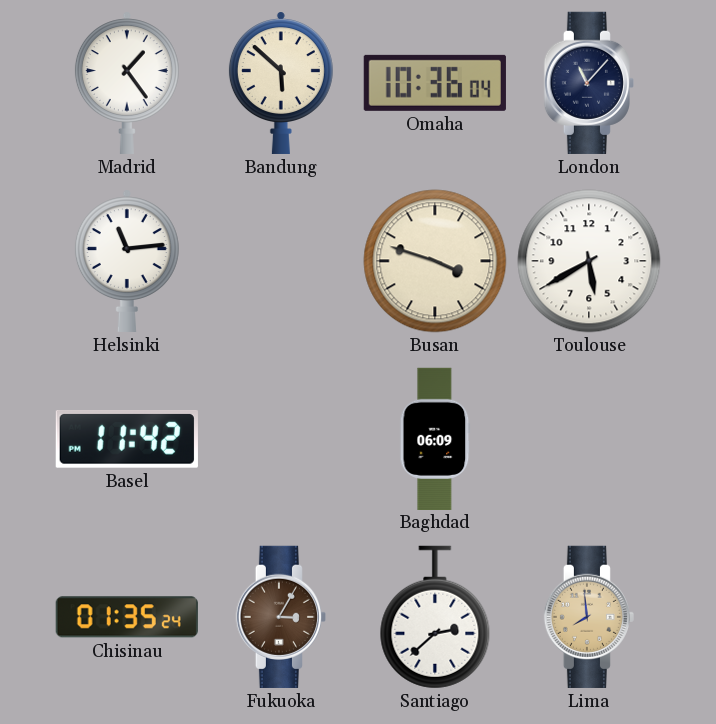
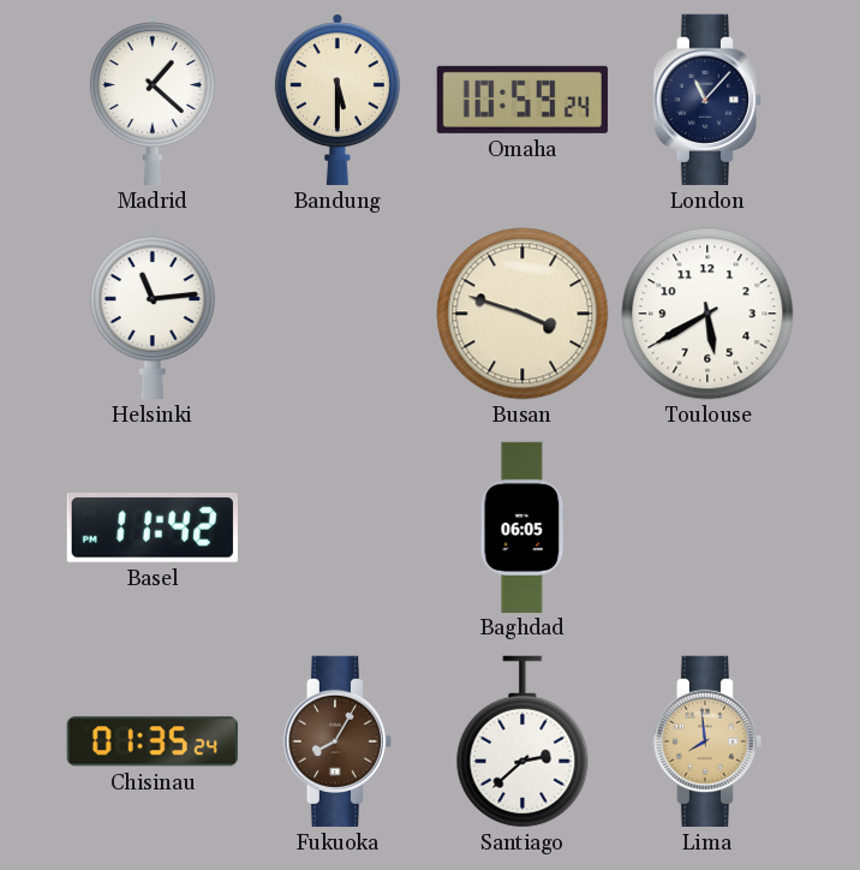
Madrid: 1:24 -> 1:22
Bandung: 5:52 -> 5:30
Omaha: 10:36 -> 10:59
Baghdad: 06:09 -> 06:05
Fukuoka: 3:05 -> 8:05
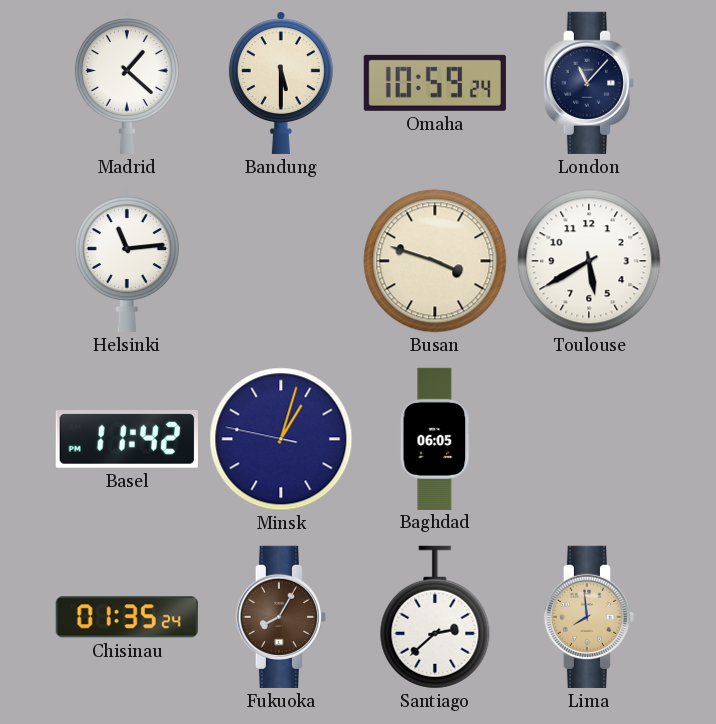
Minsk: none -> 1:02
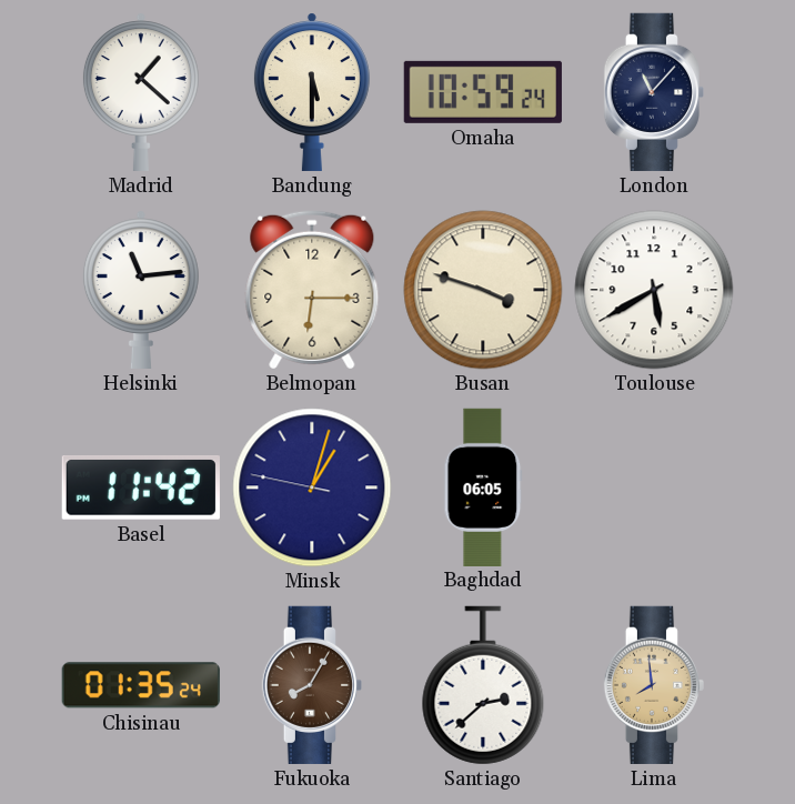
Belmopan: none -> 6:15
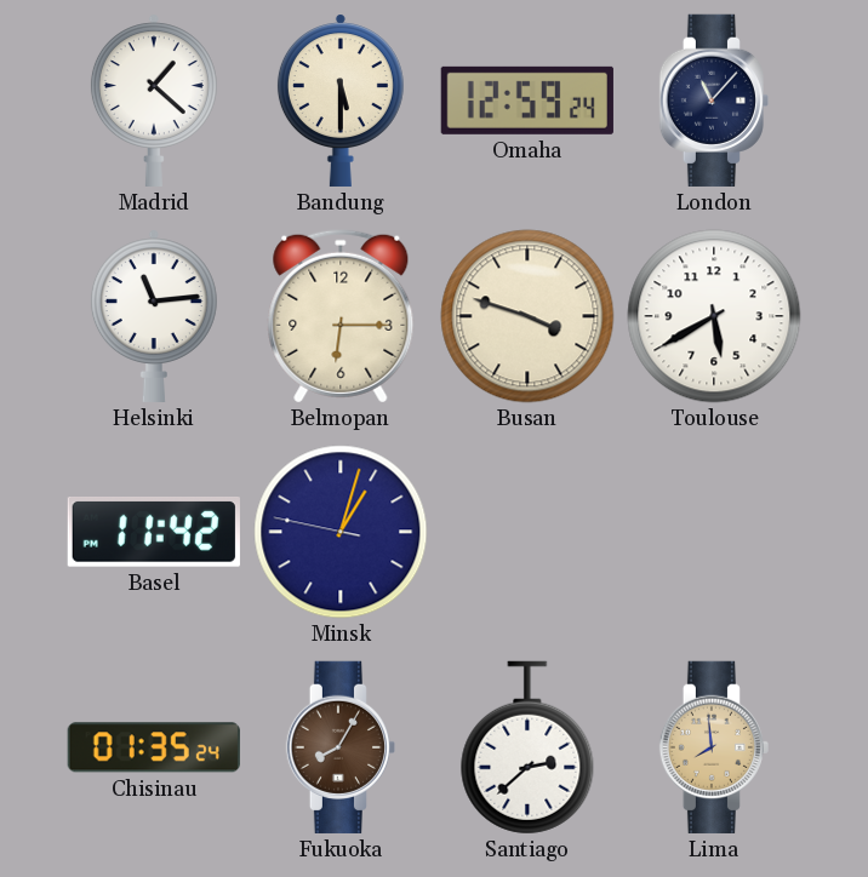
Omaha: 10:59 -> 12:59
Baghdad: 06:05 -> none
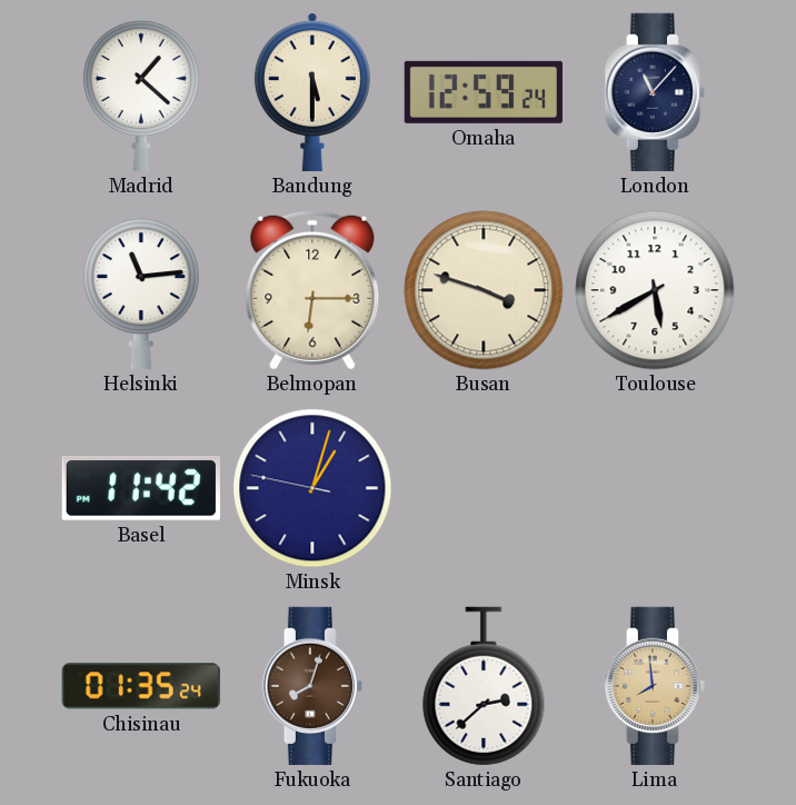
Fukuoka: 8:05 -> 8:03
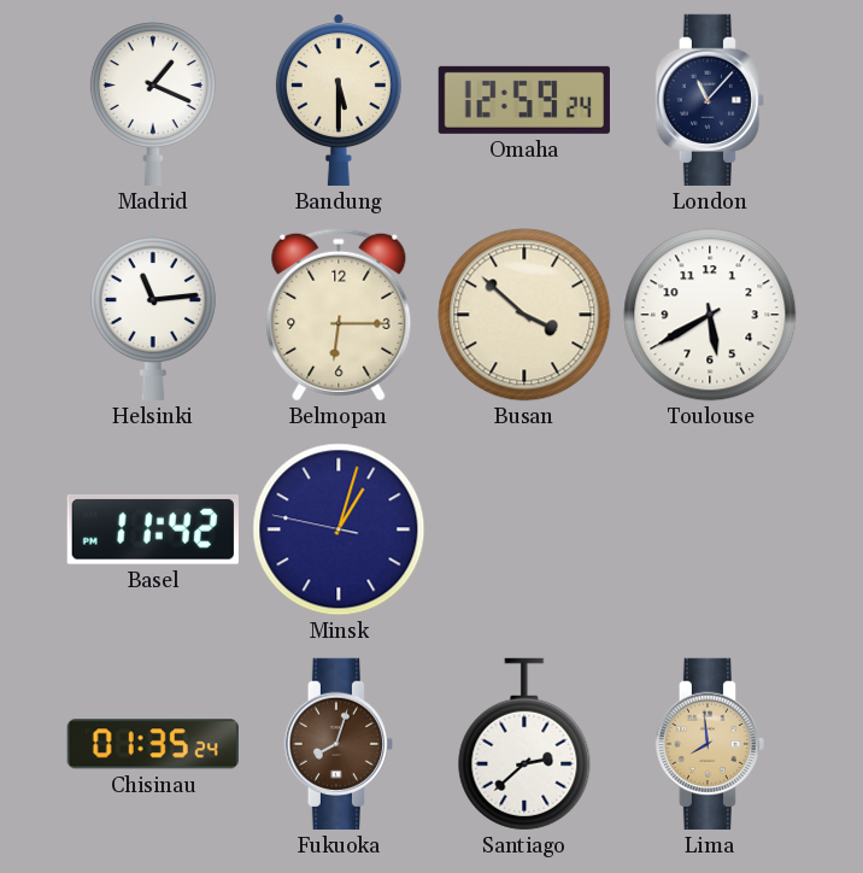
Madrid: 1:22 -> 1:19
Busan: 3:48 -> 3:52
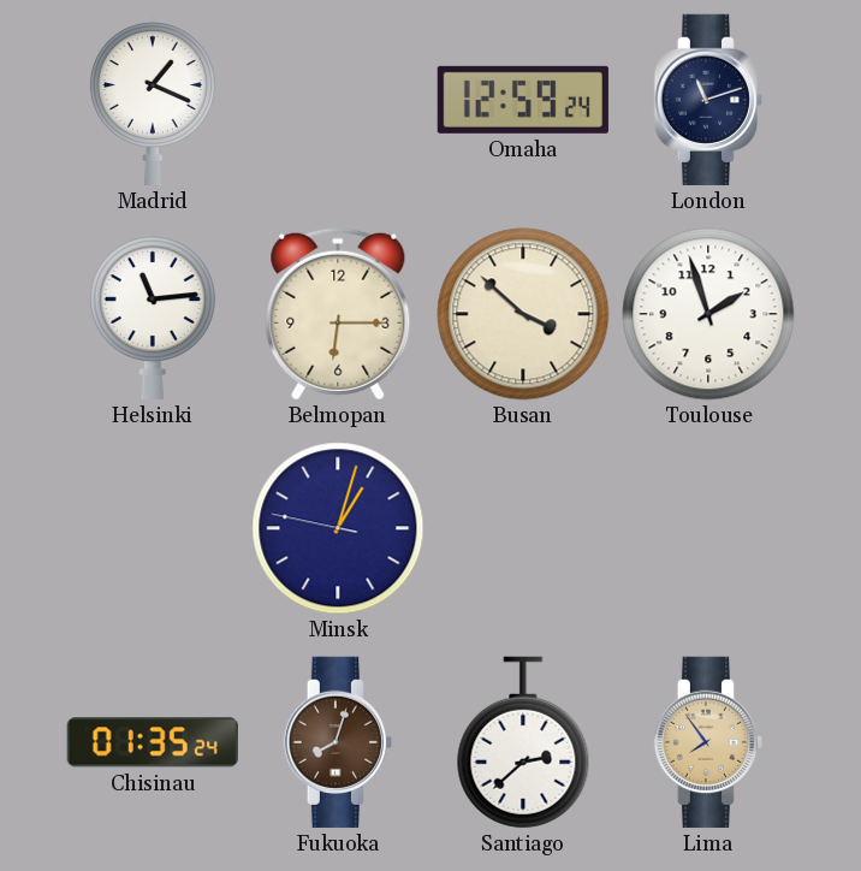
Bandung: 5:30 -> none
London: 11:07 -> 11:12
Toulouse: 5:40 -> 1:57
Basel: 11:42 -> none
Lima: 7:59 -> 7:54
